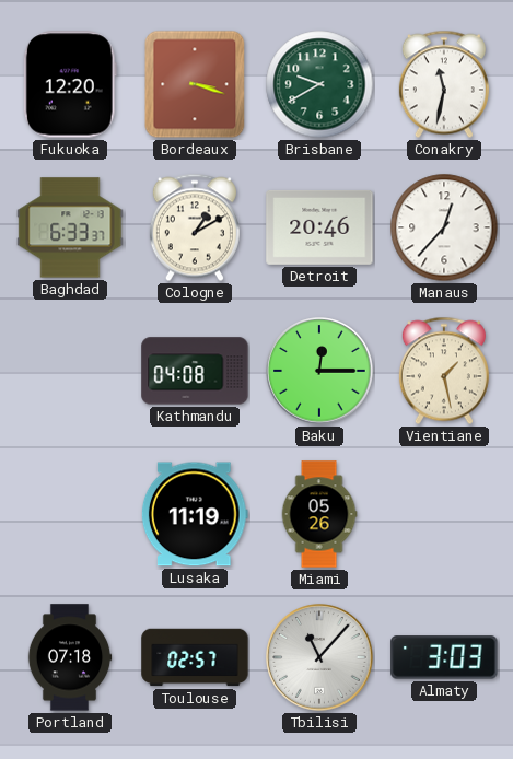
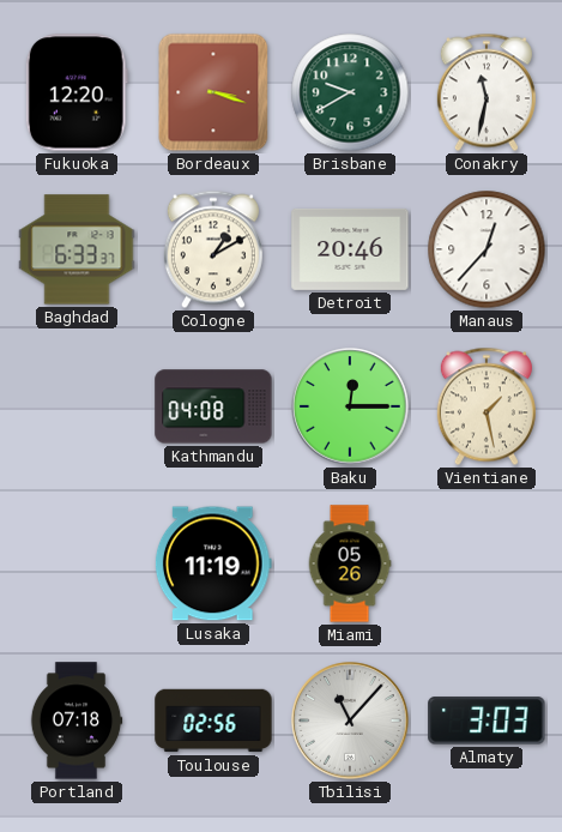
Toulouse: 02:57 -> 02:56
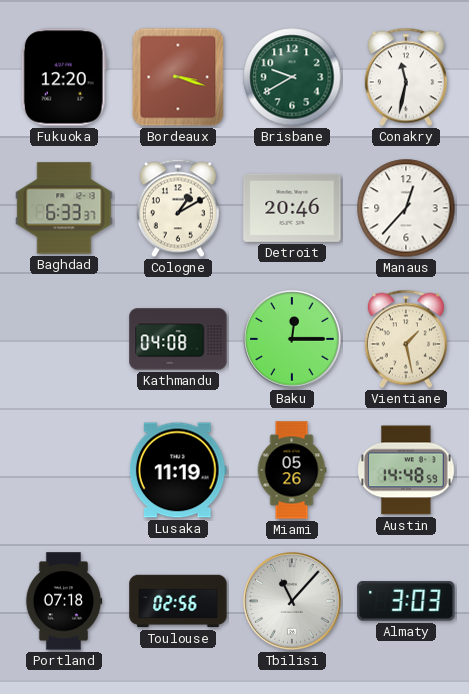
Austin: none -> 14:48
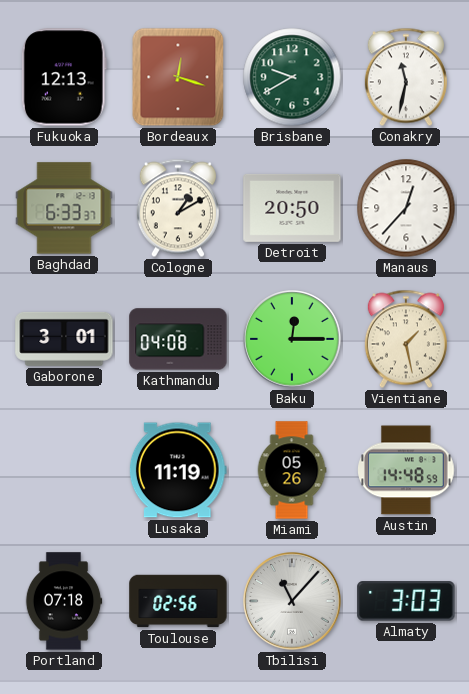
Fukuoka: 12:20 -> 12:13
Bordeaux: 3:18 -> 12:18
Detroit: 20:46 -> 20:50
Gaborone: none -> 3:01
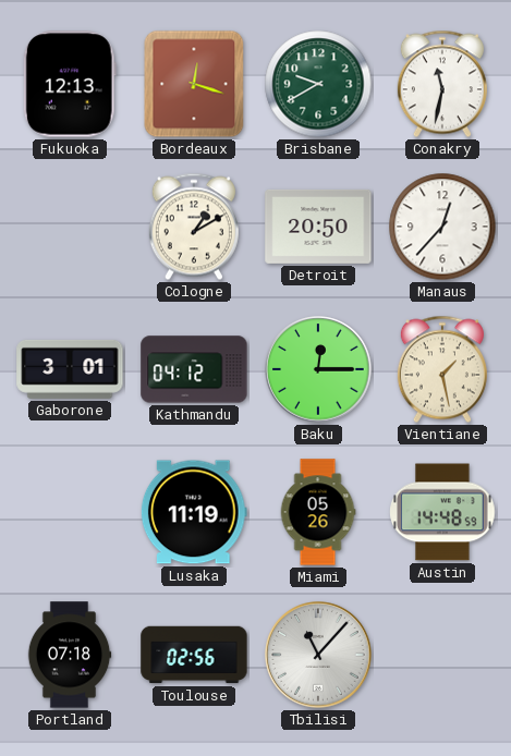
Baghdad: 6:33 -> none
Kathmandu: 04:08 -> 04:12
Almaty: 3:03 -> none
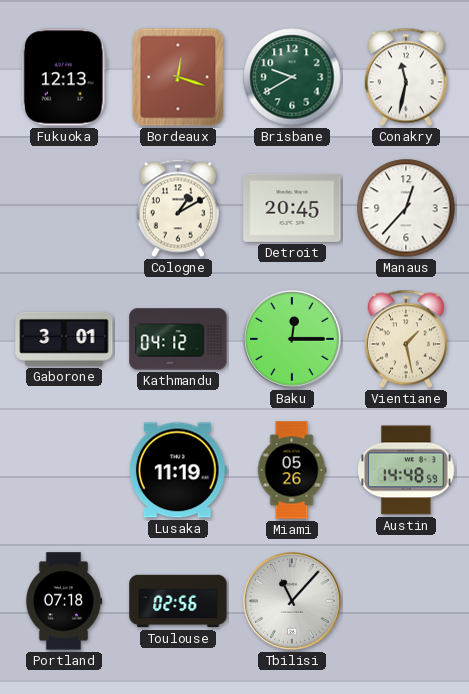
Detroit: 20:50 -> 20:45
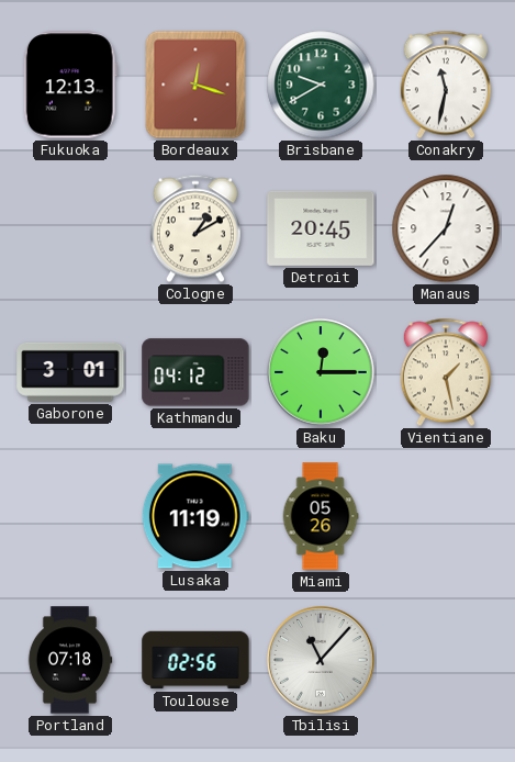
Austin: 14:48 -> none
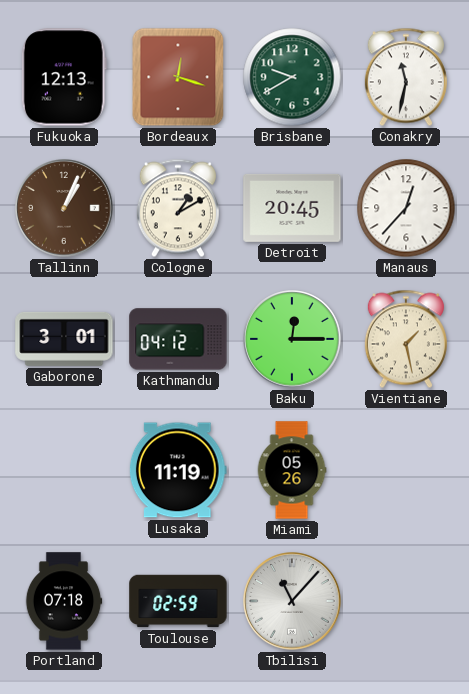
Tallinn: none -> 1:04
Toulouse: 02:56 -> 02:59
